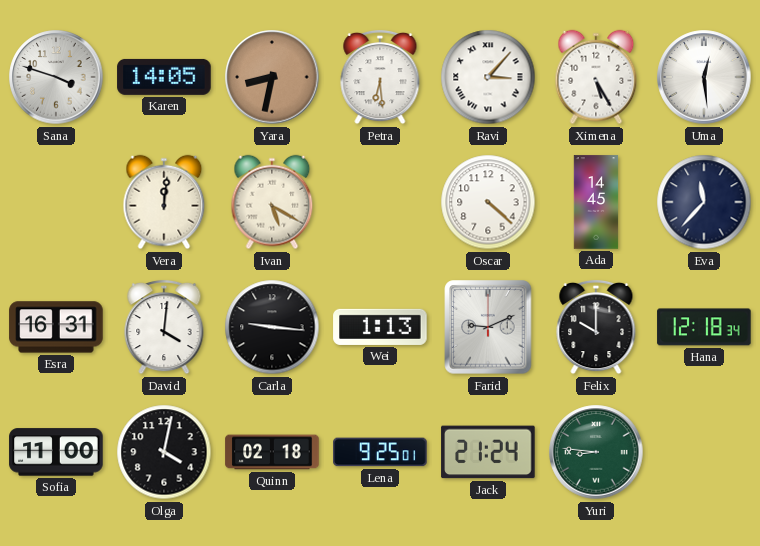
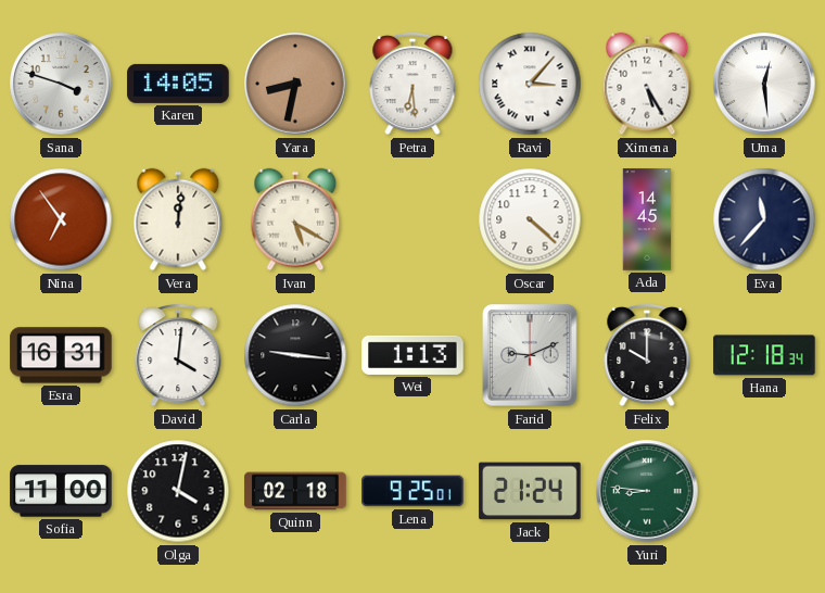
Nina: none -> 6:54
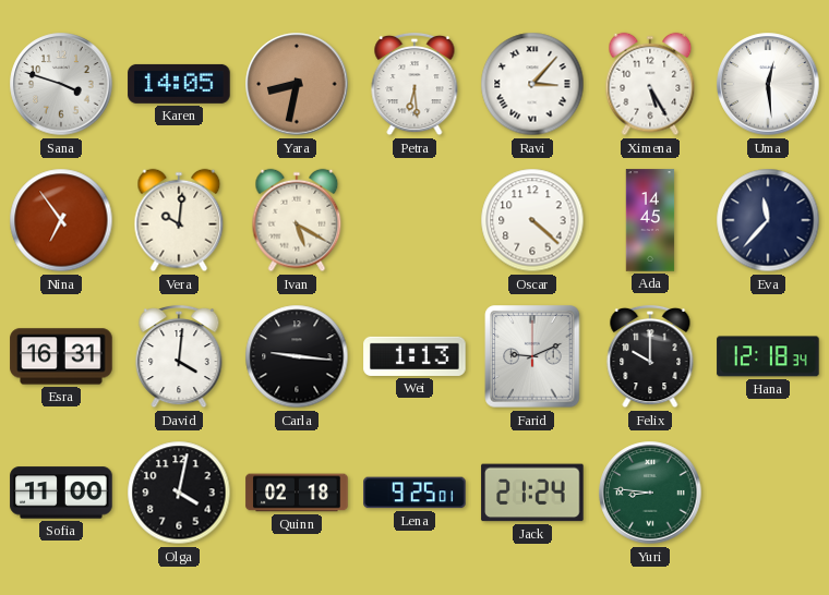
Vera: 12:01 -> 10:01
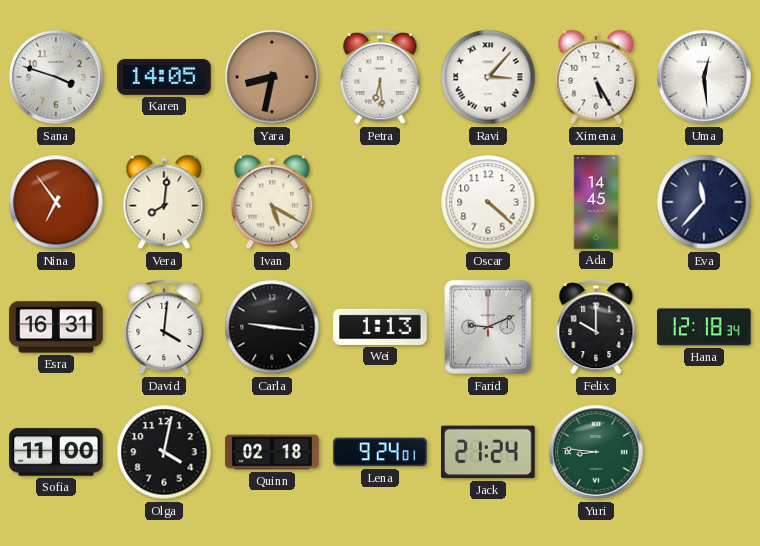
Vera: 10:01 -> 8:01
Lena: 9:25 -> 9:24
